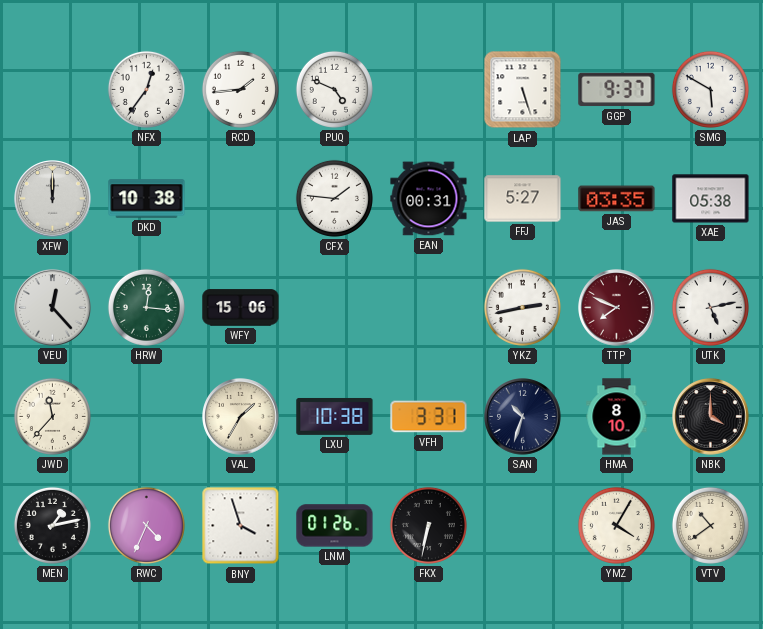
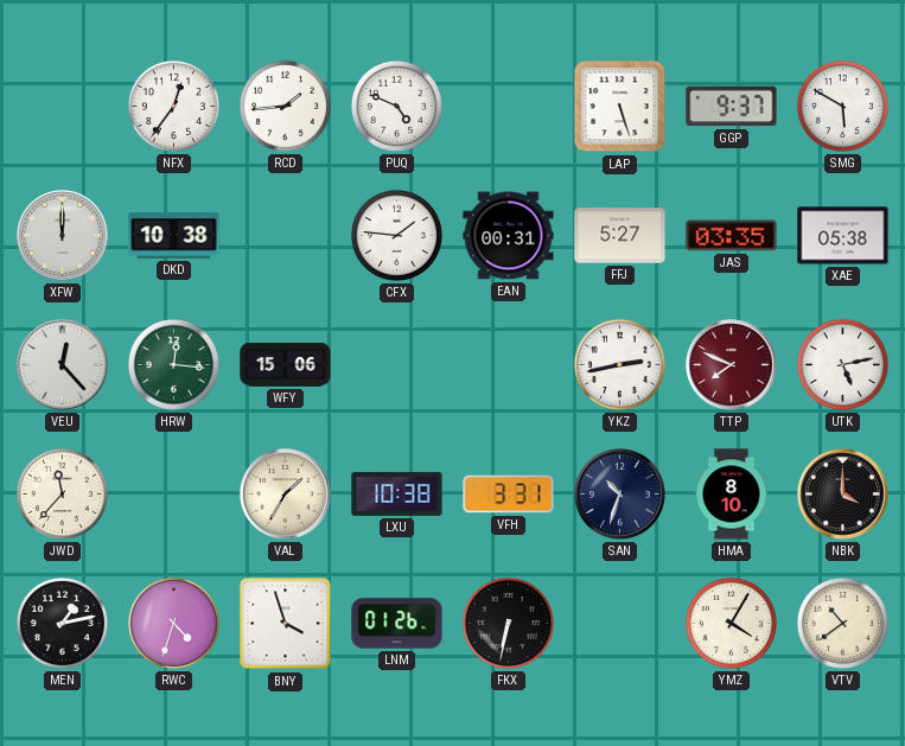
RWC: 4:34 -> 4:33
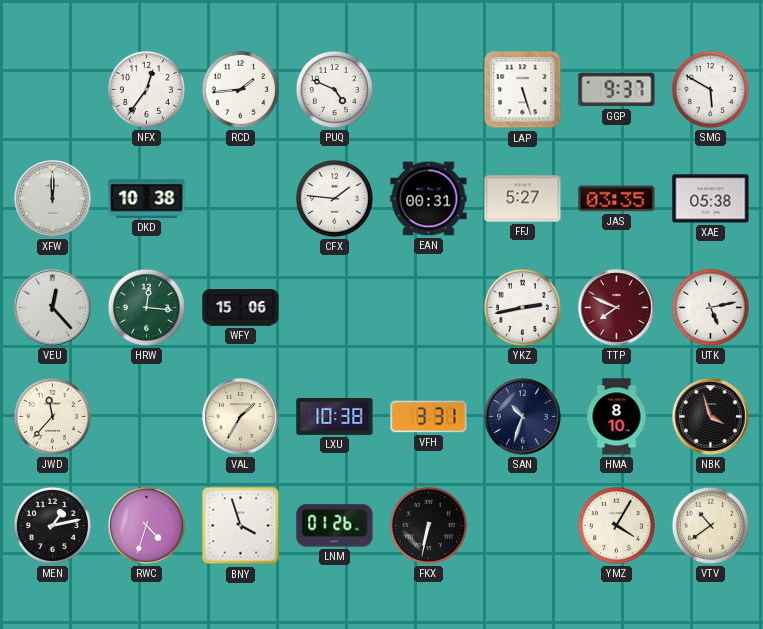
NBK: 4:00 -> 3:57
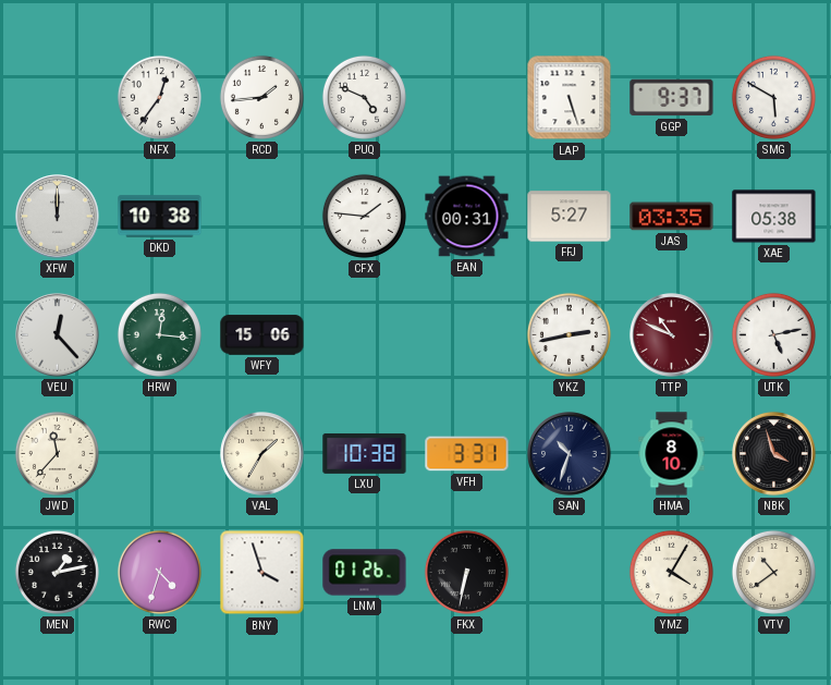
TTP: 7:49 -> 10:49
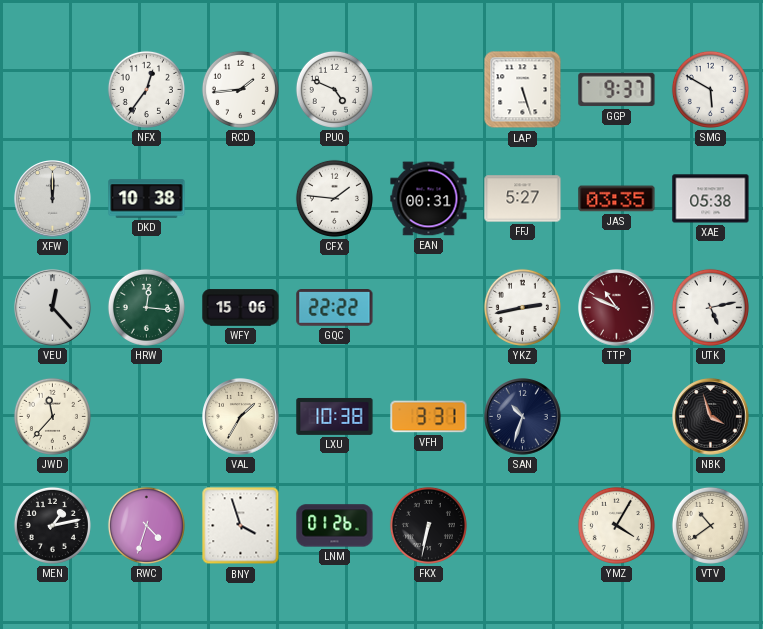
GQC: none -> 22:22
HMA: 8:10 -> none
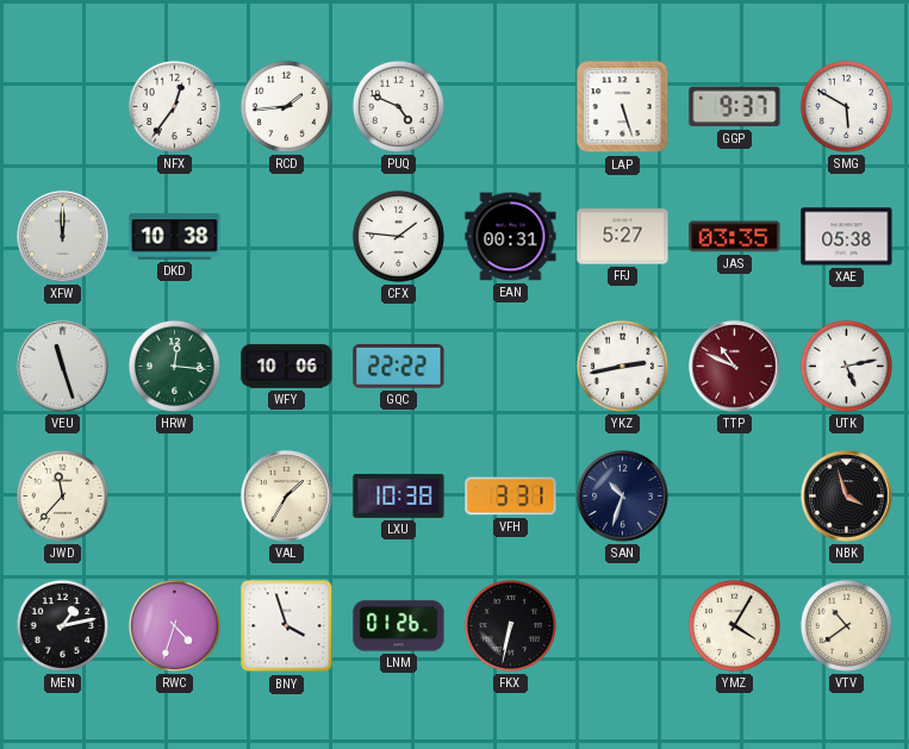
VEU: 12:23 -> 11:27
WFY: 15:06 -> 10:06
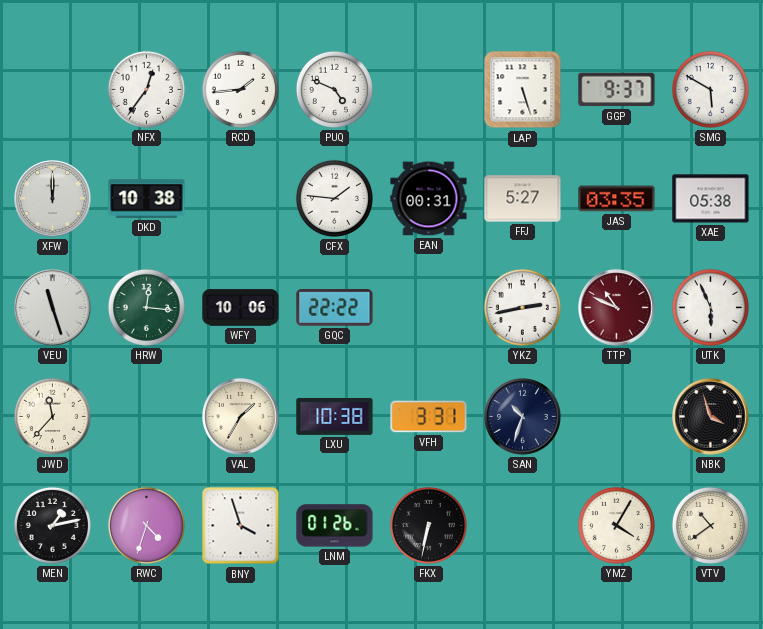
UTK: 5:13 -> 5:56
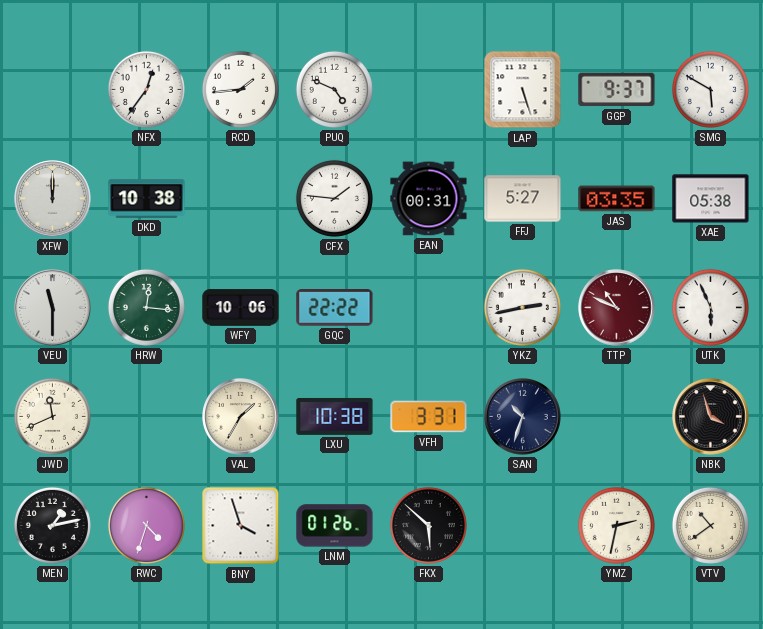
VEU: 11:27 -> 11:30
JWD: 11:37 -> 11:41
FKX: 6:32 -> 5:52
YMZ: 4:05 -> 2:32
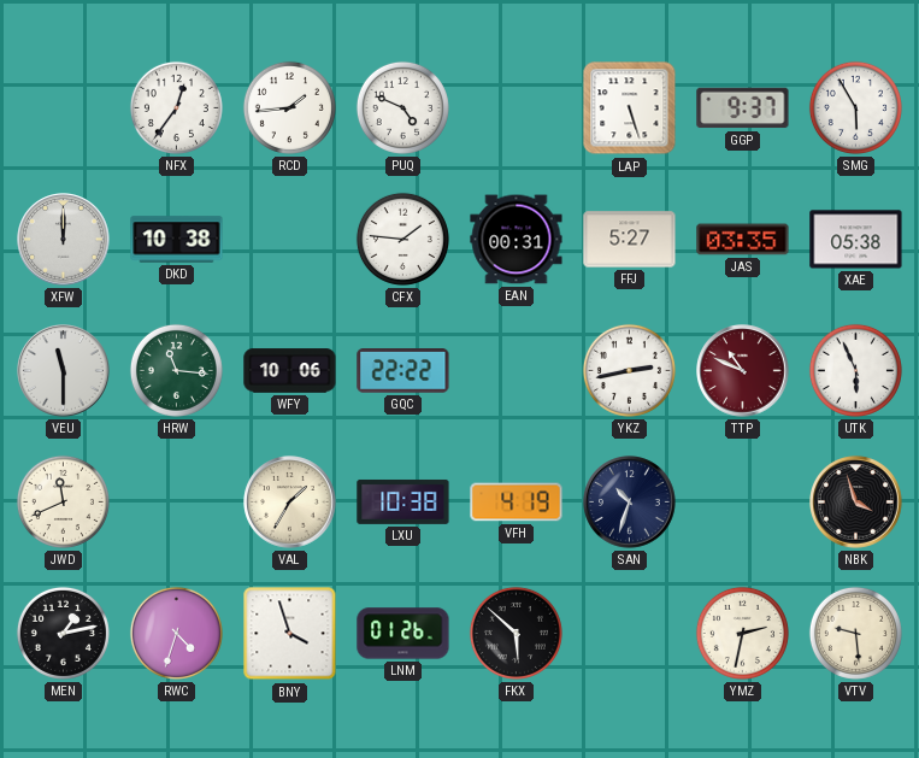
SMG: 5:50 -> 5:55
HRW: 12:16 -> 11:16
VFH: 3:31 -> 4:19
VTV: 10:39 -> 9:29
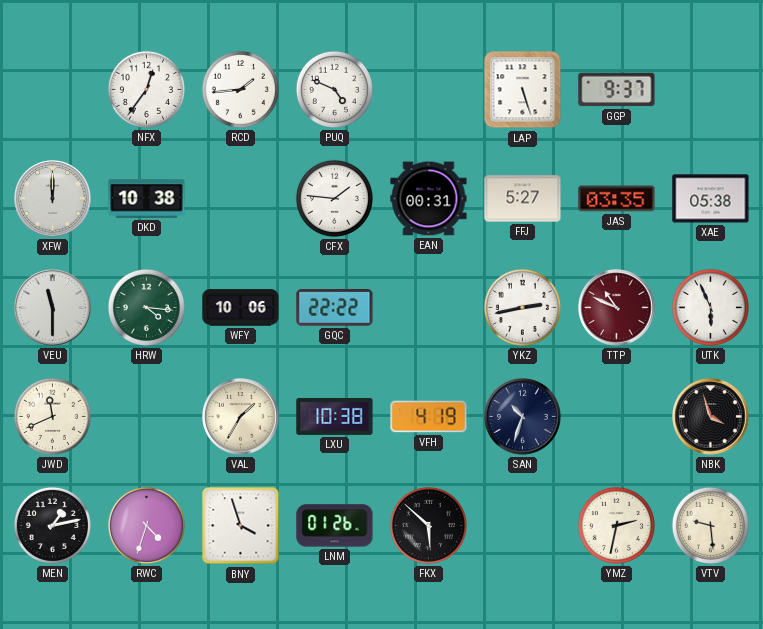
SMG: 5:55 -> none
HRW: 11:16 -> 4:16
